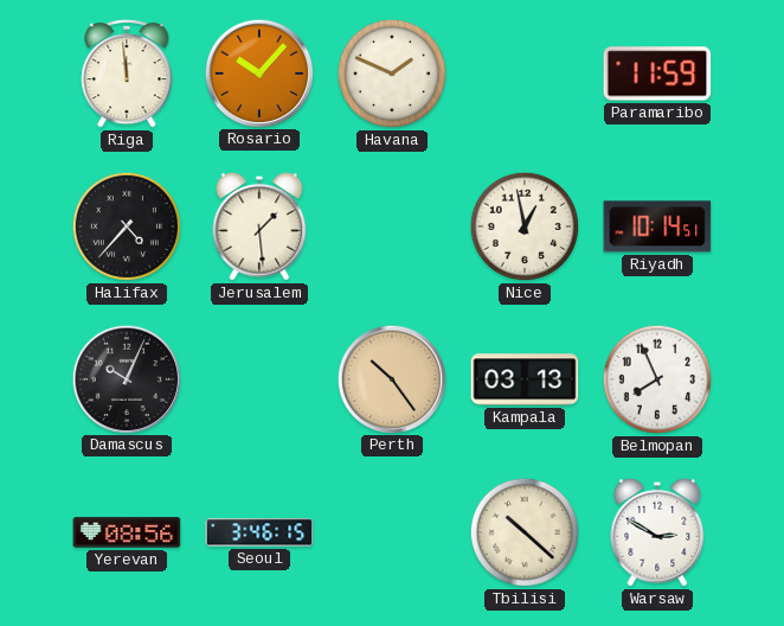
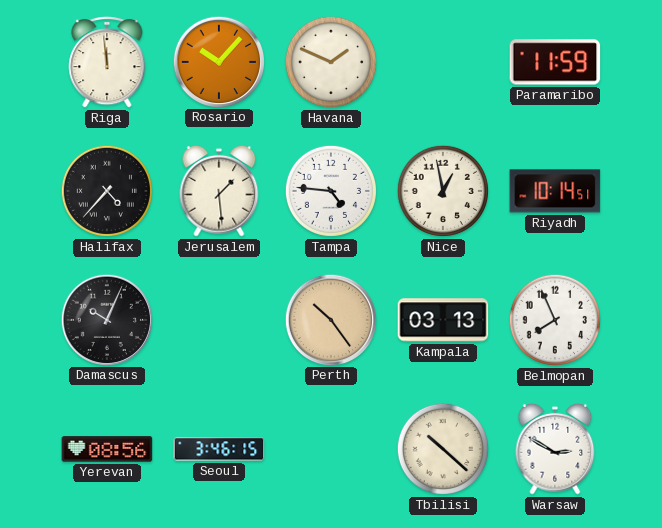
Tampa: none -> 4:46
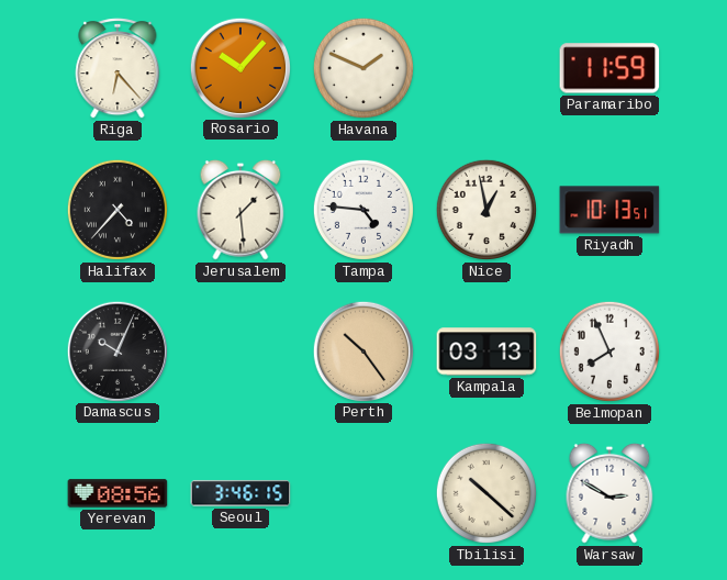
Riga: 11:59 -> 6:23
Riyadh: 10:14 -> 10:13
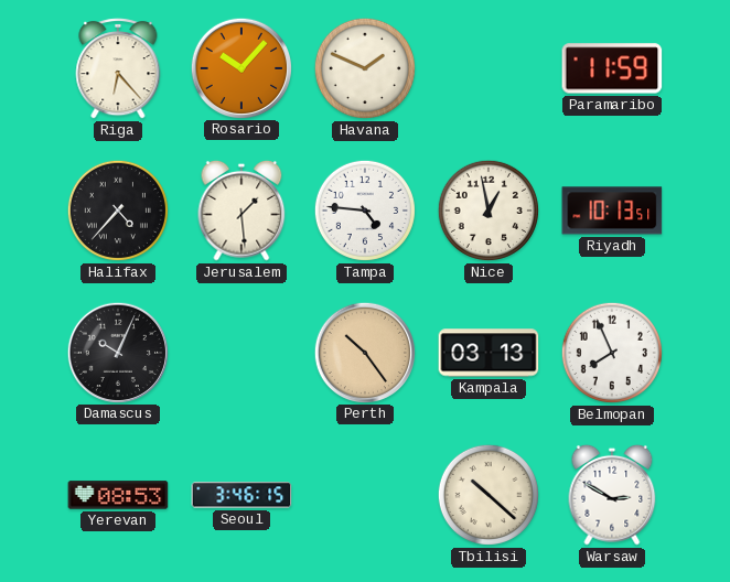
Yerevan: 08:56 -> 08:53
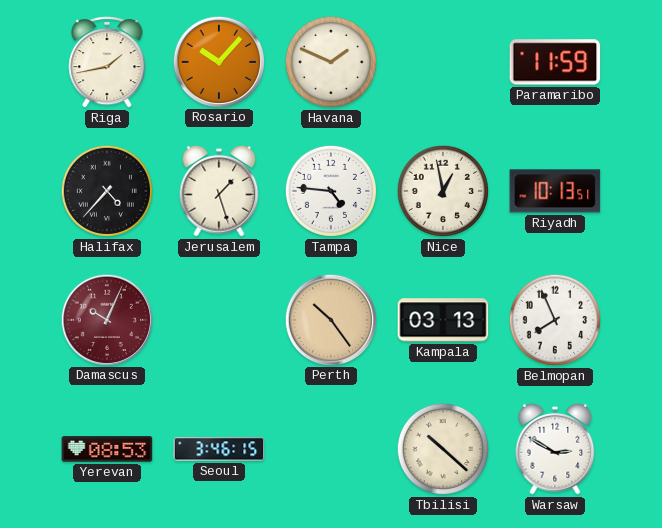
Riga: 6:23 -> 1:43
Jerusalem: 1:29 -> 1:27
Damascus dial: black -> burgundy
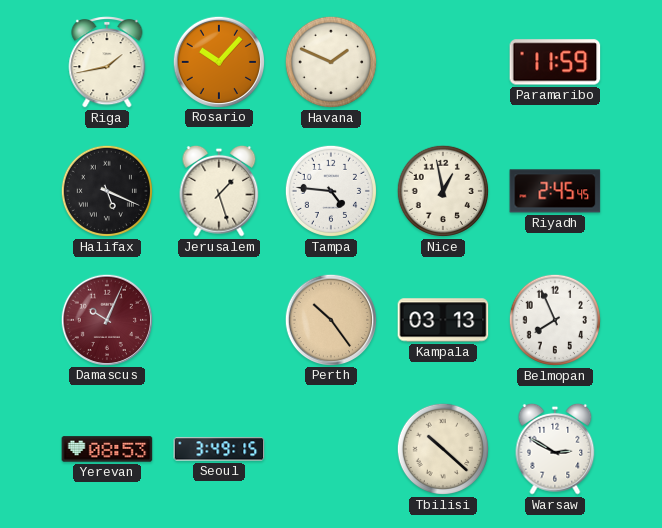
Halifax: 4:37 -> 5:19
Riyadh: 10:13 -> 2:45
Seoul: 3:46 -> 3:49
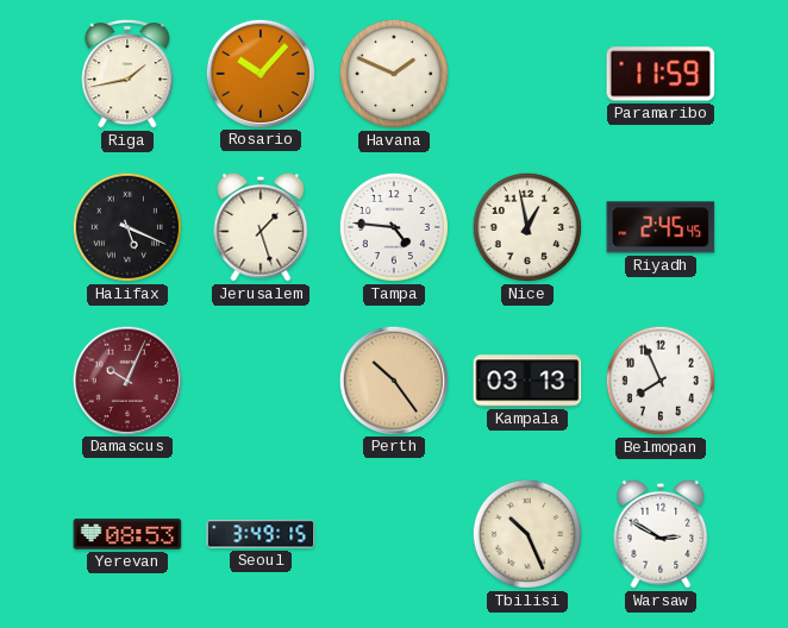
Tbilisi: 10:22 -> 10:26
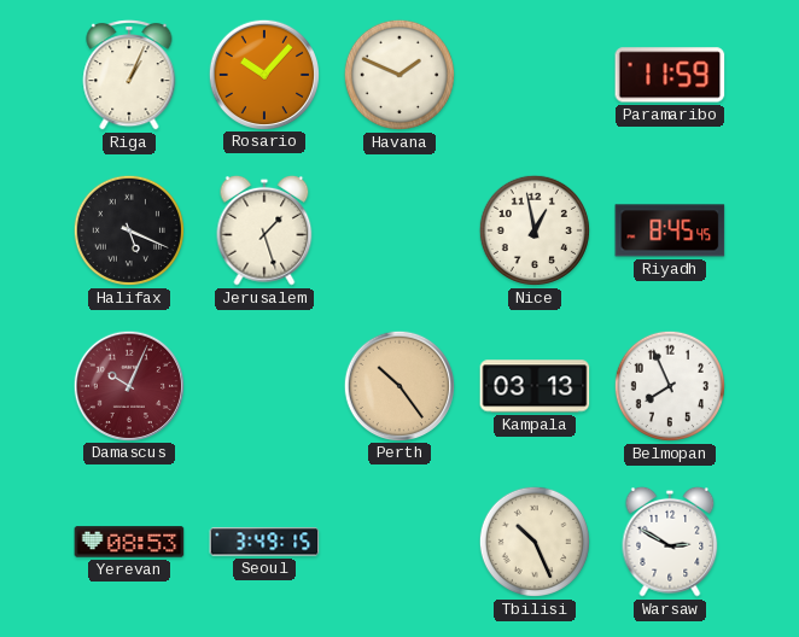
Riga: 1:43 -> 1:04
Tampa: 4:46 -> none
Riyadh: 2:45 -> 8:45
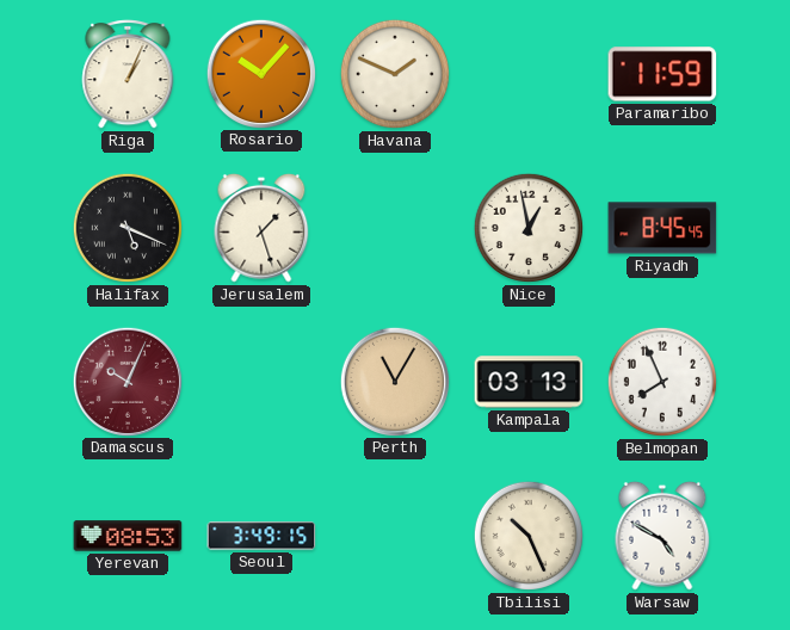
Perth: 10:24 -> 11:05
Warsaw: 2:50 -> 4:50
